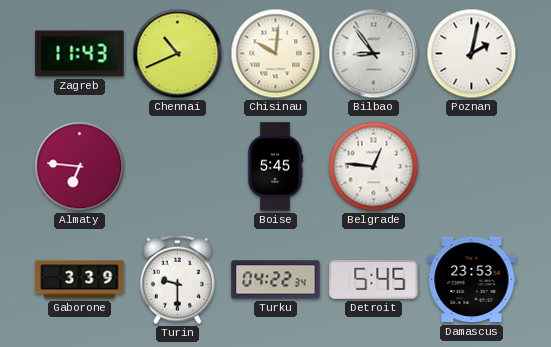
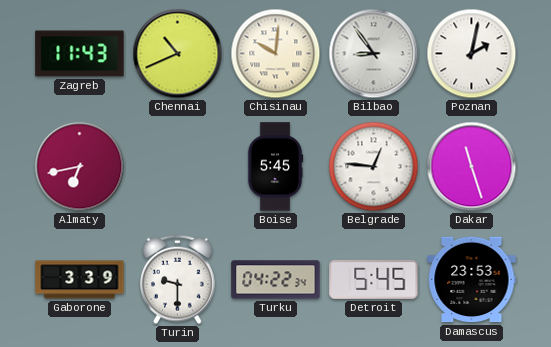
Almaty: 6:46 -> 6:43
Dakar: none -> 11:27
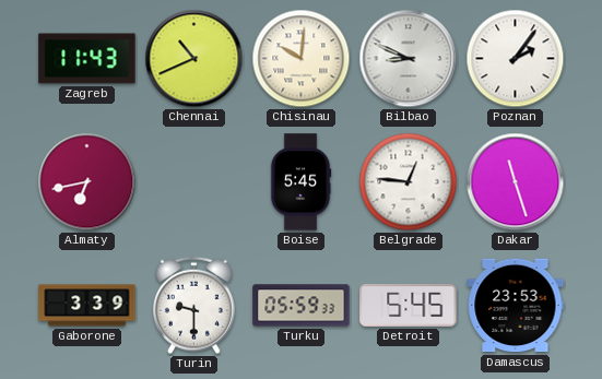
Bilbao: 8:54 -> 8:49
Poznan: 2:02 -> 2:06
Turku: 04:22 -> 05:59
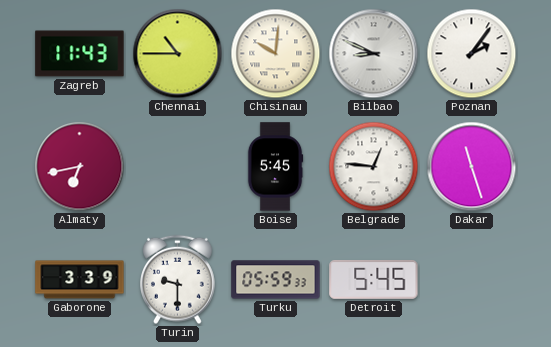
Chennai: 10:41 -> 10:45
Damascus: 23:53 -> none
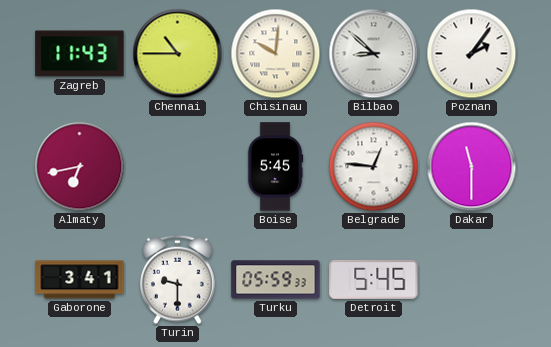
Bilbao: 8:49 -> 8:52
Dakar: 11:27 -> 11:30
Gaborone: 3:39 -> 3:41
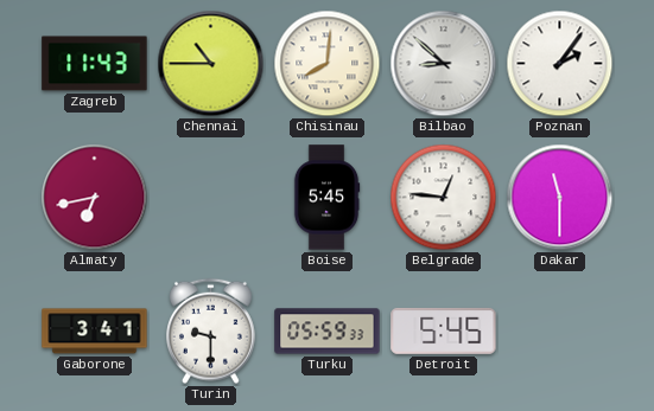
Chisinau: 10:01 -> 8:01
